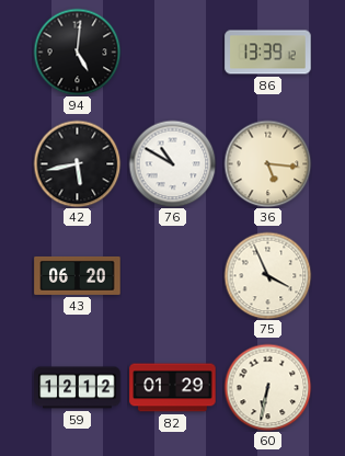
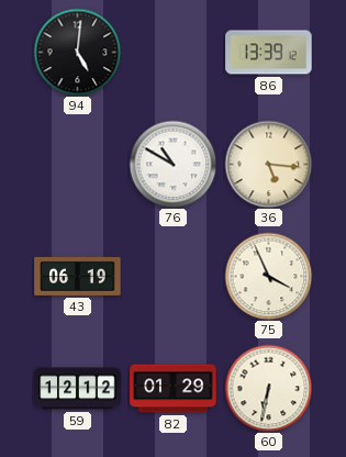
42: 5:43 -> none
43: 06:20 -> 06:19
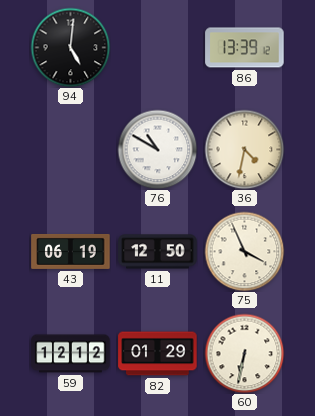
36: 5:16 -> 4:32
11: none -> 12:50
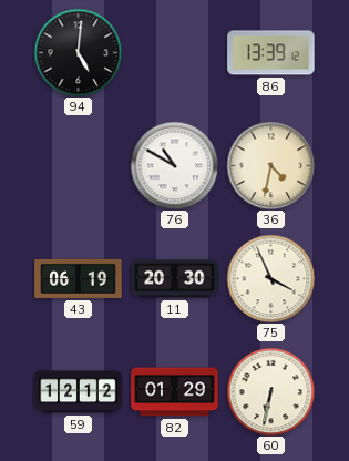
11: 12:50 -> 20:30
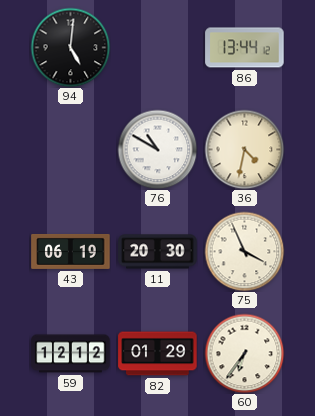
86: 13:39 -> 13:44
60: 6:32 -> 6:36
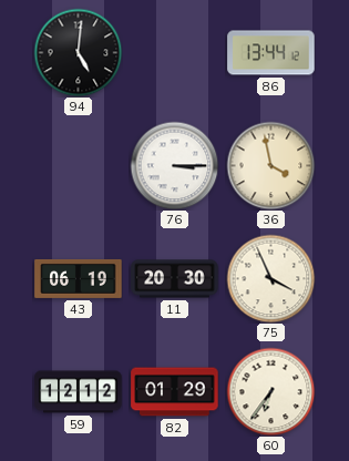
76: 10:50 -> 3:15
36: 4:32 -> 3:58
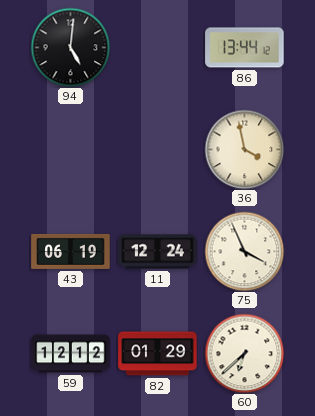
76: 3:15 -> none
11: 20:30 -> 12:24
60: 6:36 -> 6:38
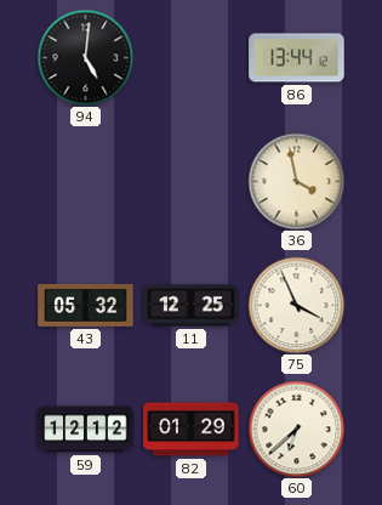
43: 06:19 -> 05:32
11: 12:24 -> 12:25
